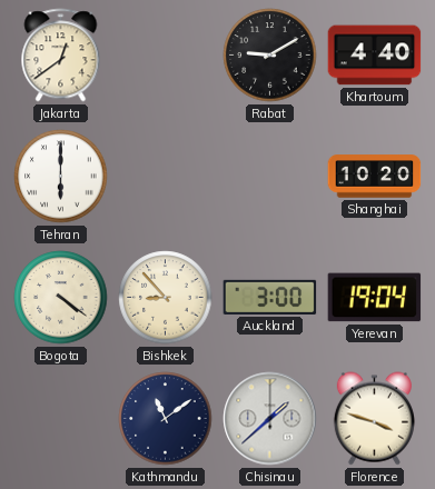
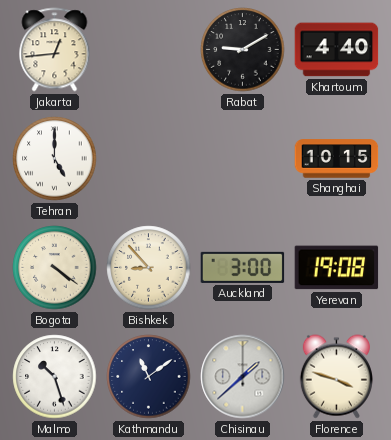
Jakarta: 12:39 -> 12:44
Tehran: 6:00 -> 5:00
Shanghai: 10:20 -> 10:15
Yerevan: 19:04 -> 19:08
Malmo: none -> 10:27
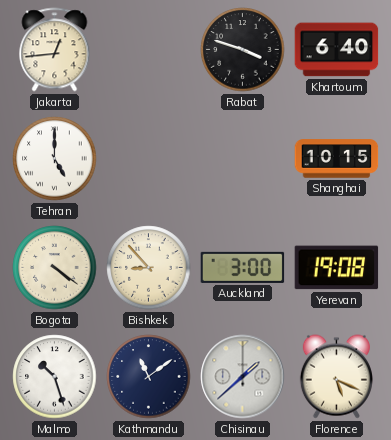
Rabat: 9:10 -> 3:48
Khartoum: 4:40 -> 6:40
Florence: 3:48 -> 5:19
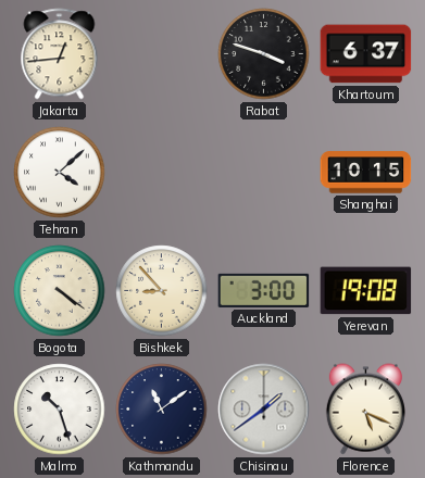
Khartoum: 6:40 -> 6:37
Tehran: 5:00 -> 4:08
Chisinau: 1:38 -> 1:39
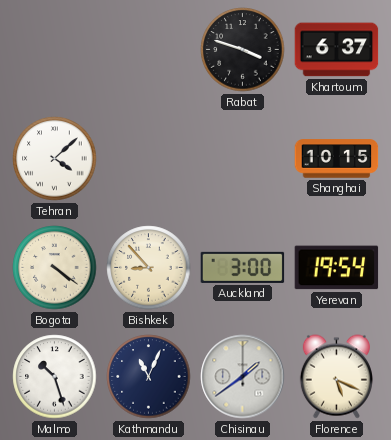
Jakarta: 12:44 -> none
Yerevan: 19:08 -> 19:54
Kathmandu: 11:09 -> 11:04
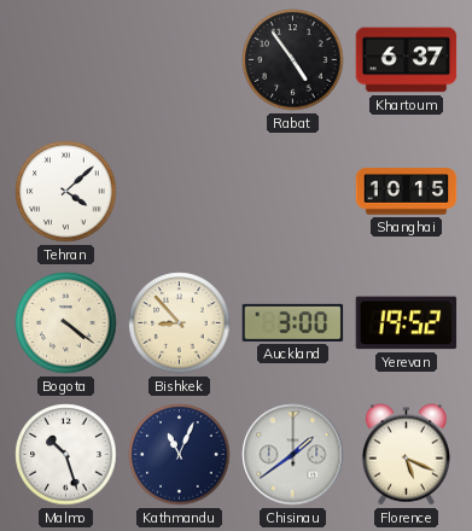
Rabat: 3:48 -> 4:54
Yerevan: 19:54 -> 19:52
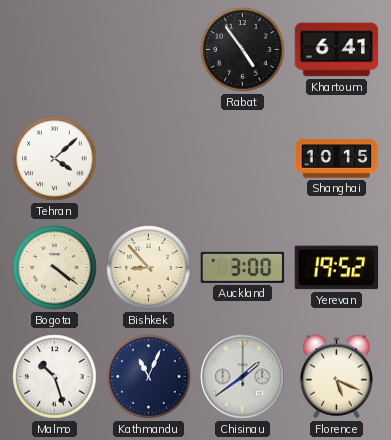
Khartoum: 6:37 -> 6:41
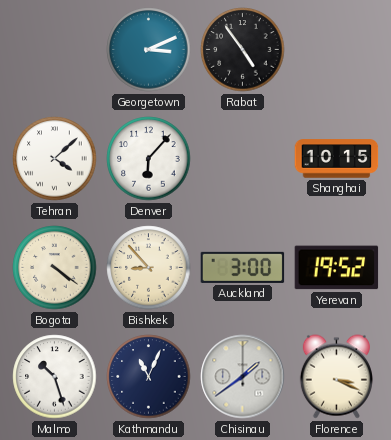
Georgetown: none -> 3:11
Khartoum: 6:41 -> none
Denver: none -> 6:07
Florence: 5:19 -> 3:19
